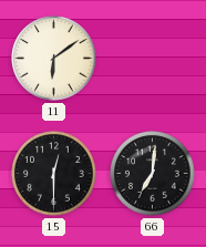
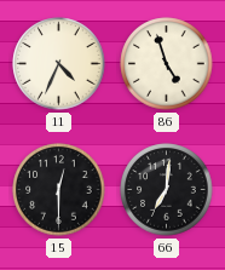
11: 6:09 -> 4:34
86: none -> 4:57
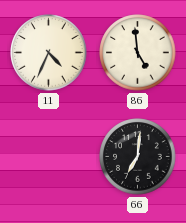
86: 4:57 -> 4:59
15: 12:30 -> none
